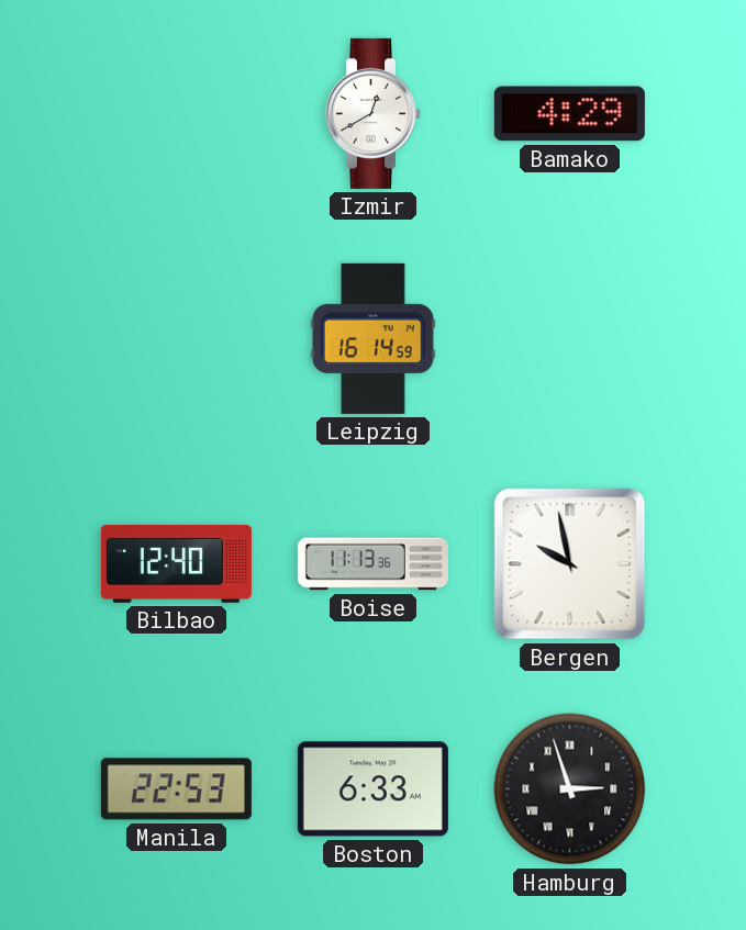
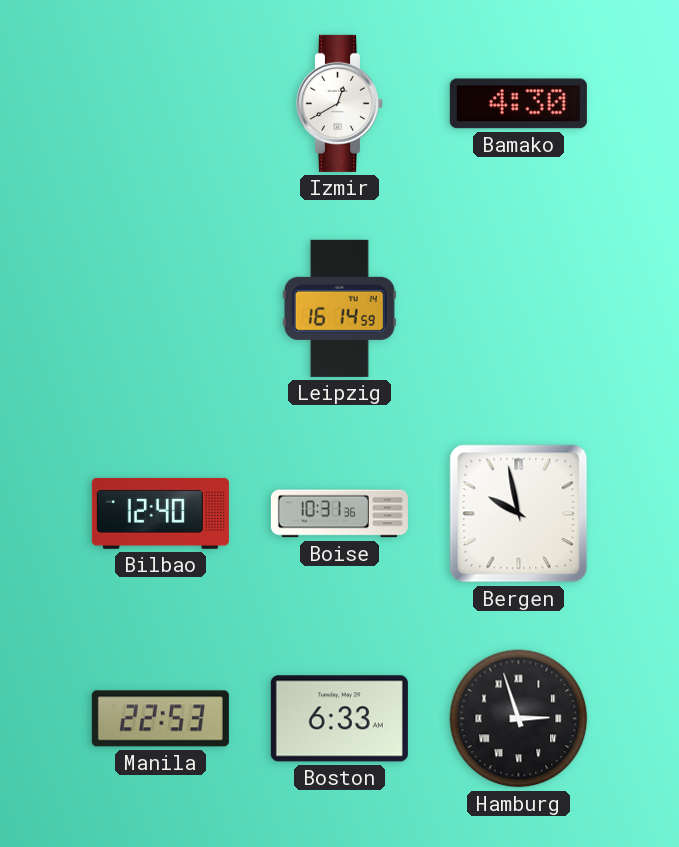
Bamako: 4:29 -> 4:30
Boise: 11:13 -> 10:31
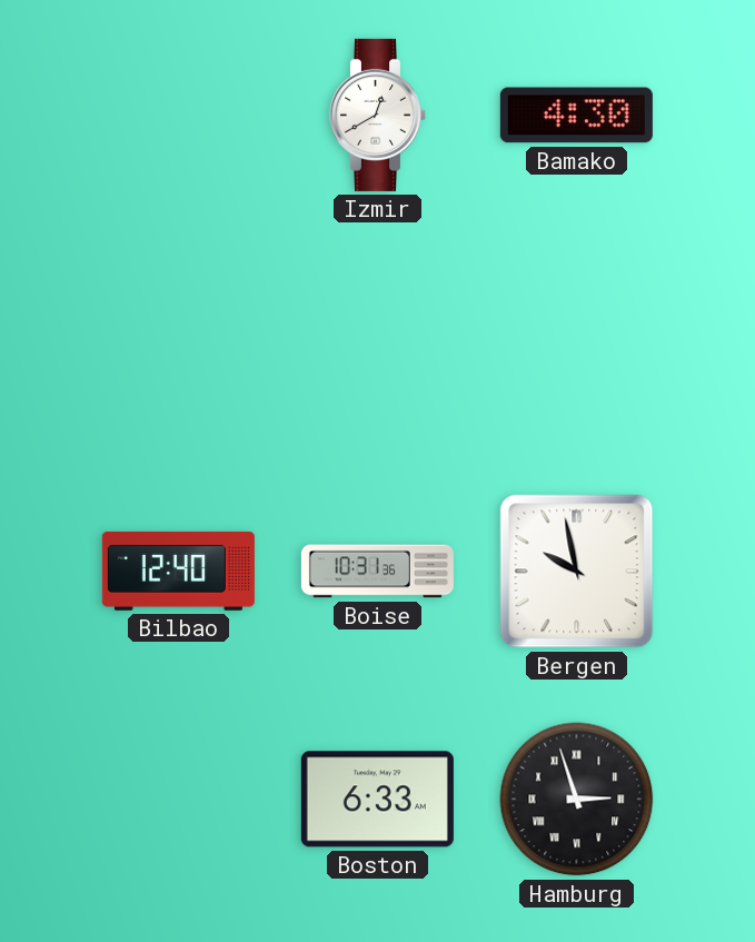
Leipzig: 16:14 -> none
Manila: 22:53 -> none
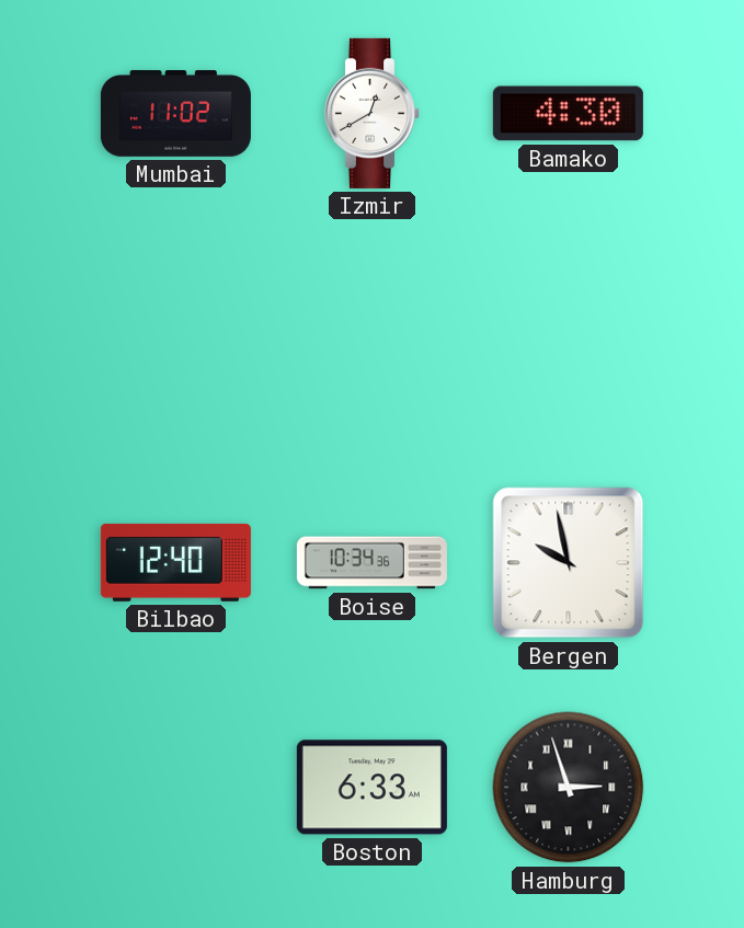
Mumbai: none -> 11:02
Boise: 10:31 -> 10:34
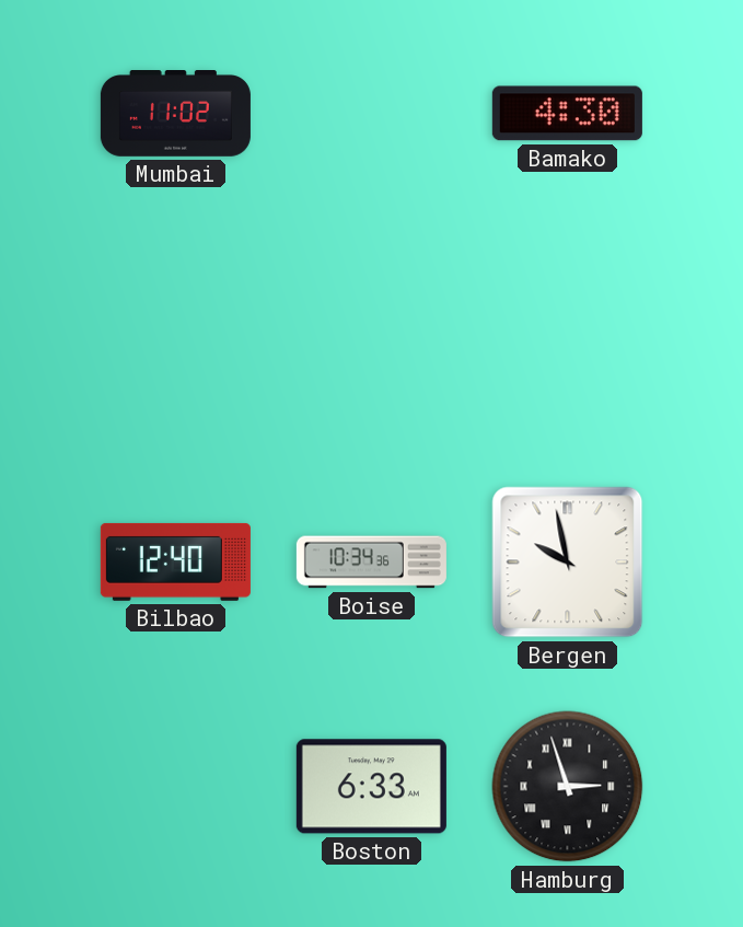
Izmir: 12:40 -> none
